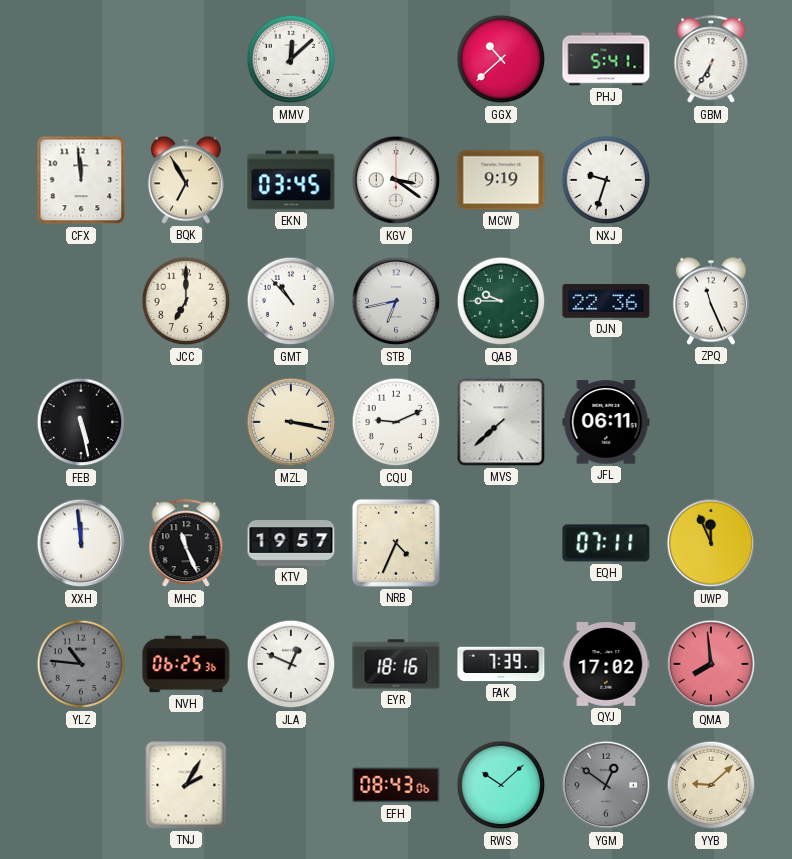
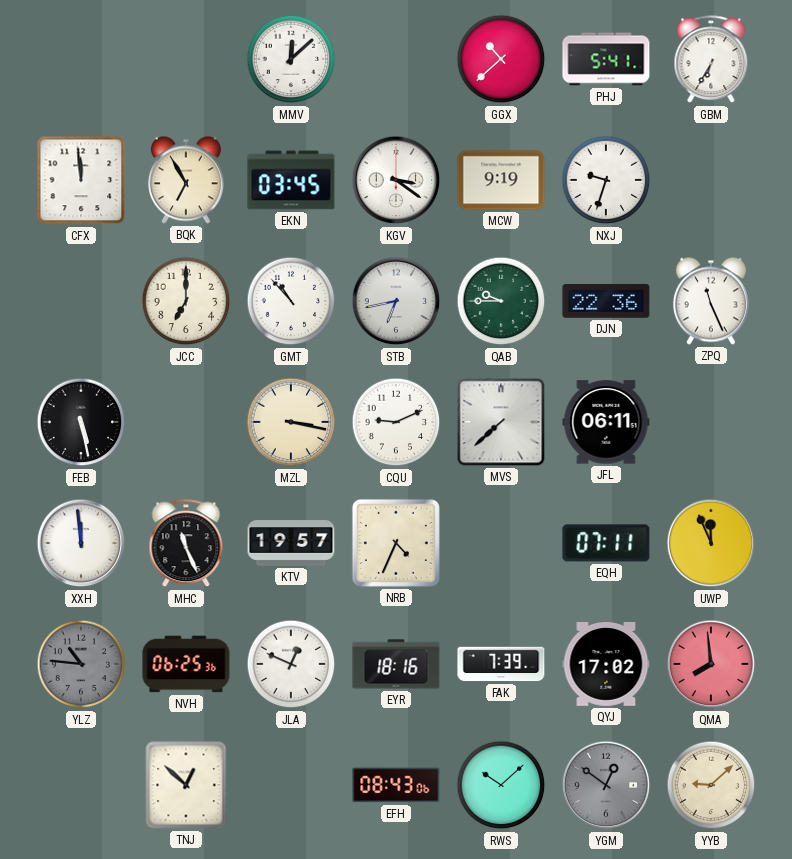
TNJ: 2:05 -> 12:52
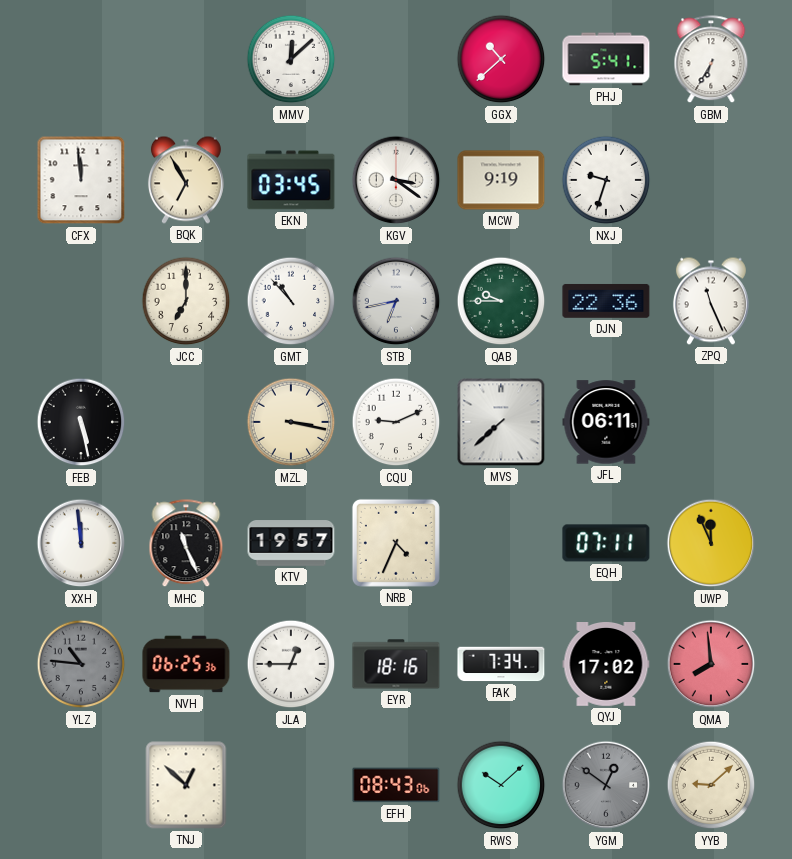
JLA: 12:49 -> 12:45
FAK: 7:39 -> 7:34
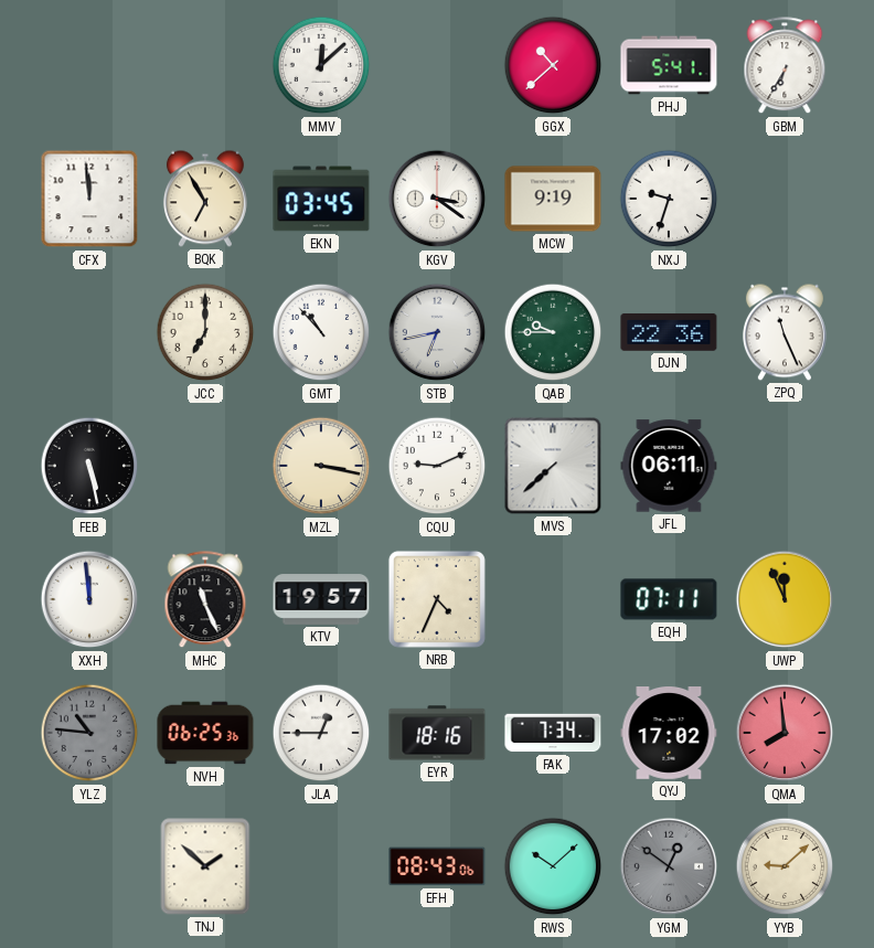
TNJ: 12:52 -> 1:52
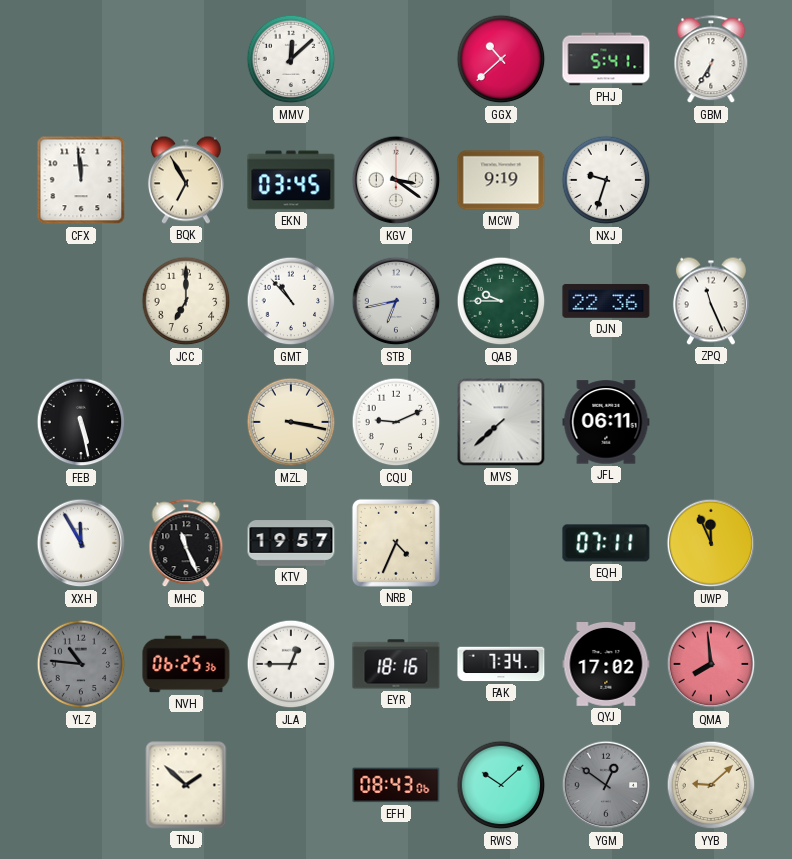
XXH: 11:59 -> 11:55
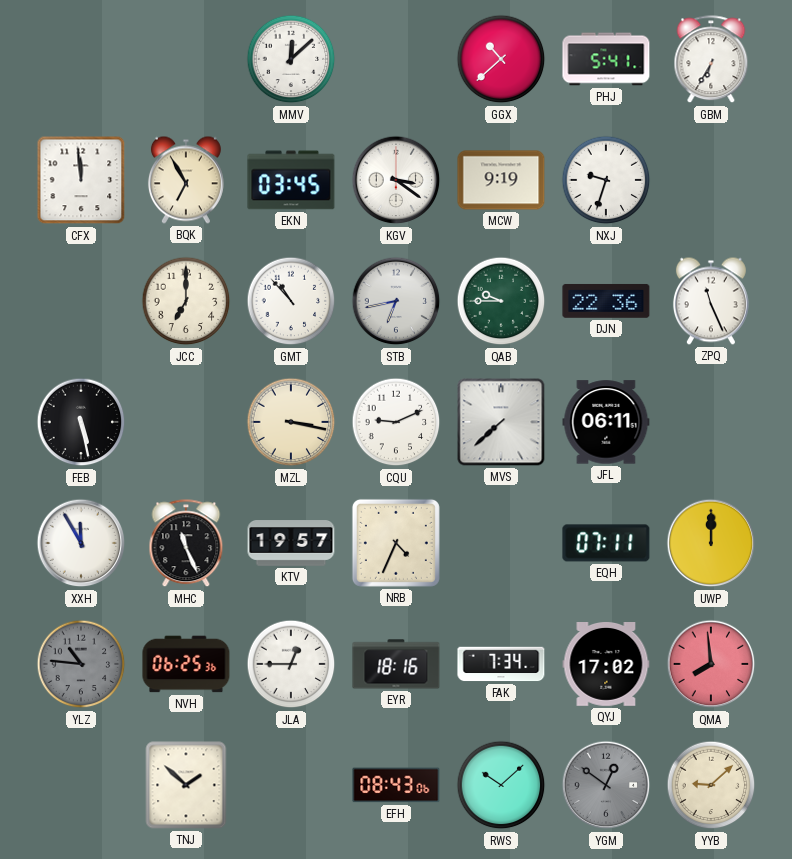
UWP: 11:56 -> 12:00
